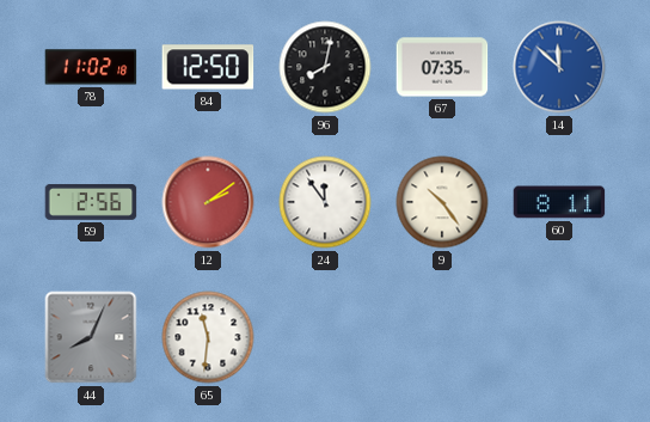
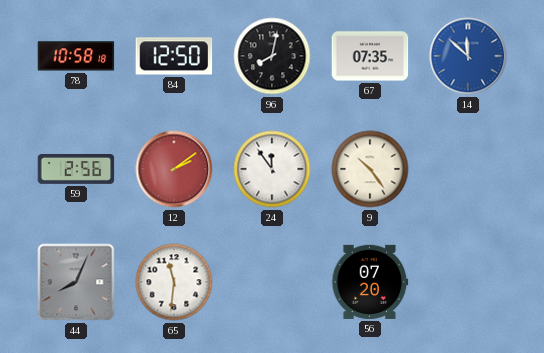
78: 11:02 -> 10:58
60: 8:11 -> none
56: none -> 07:20
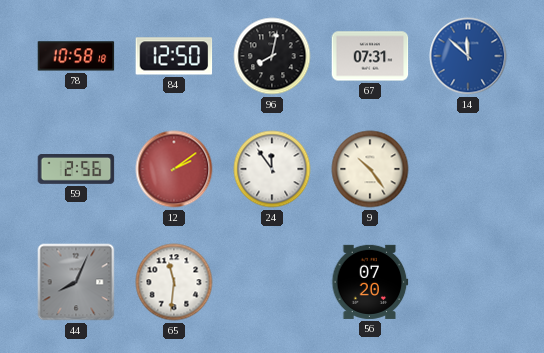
67: 07:35 -> 07:31
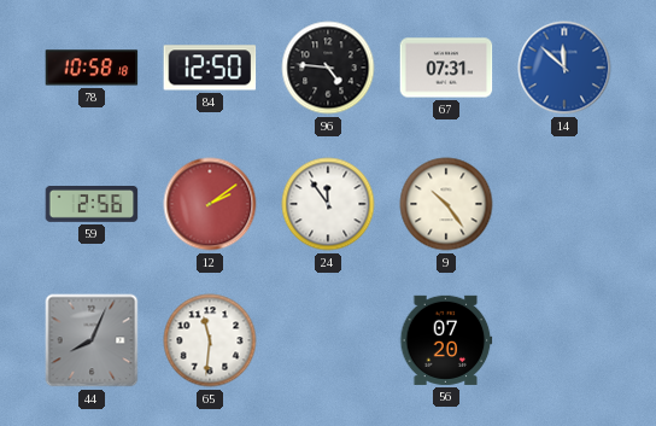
96: 8:02 -> 4:46
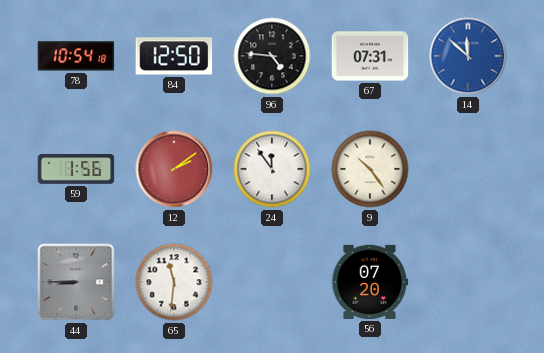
78: 10:58 -> 10:54
59: 2:56 -> 1:56
44: 8:04 -> 8:45
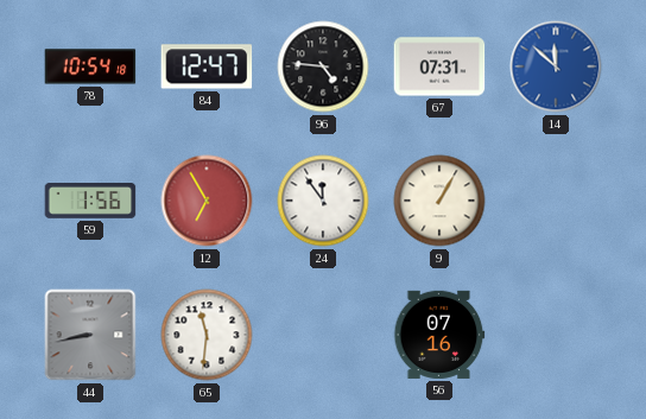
84: 12:50 -> 12:47
12: 2:09 -> 6:55
9: 10:24 -> 1:05
44: 8:45 -> 8:43
56: 07:20 -> 07:16
